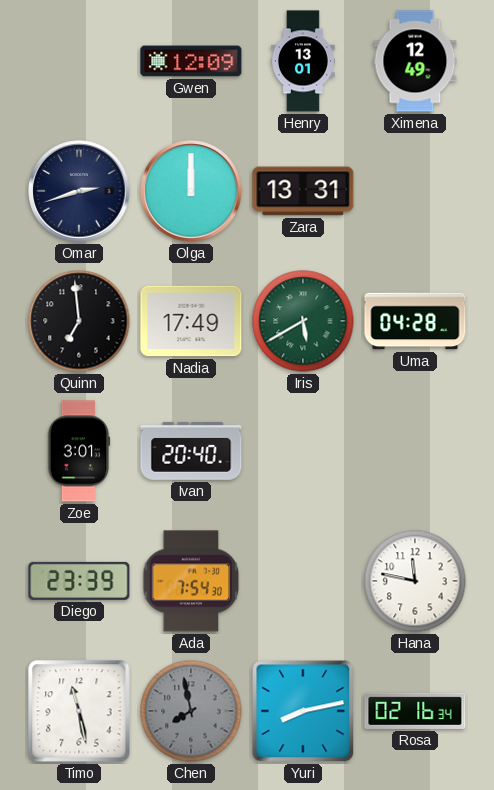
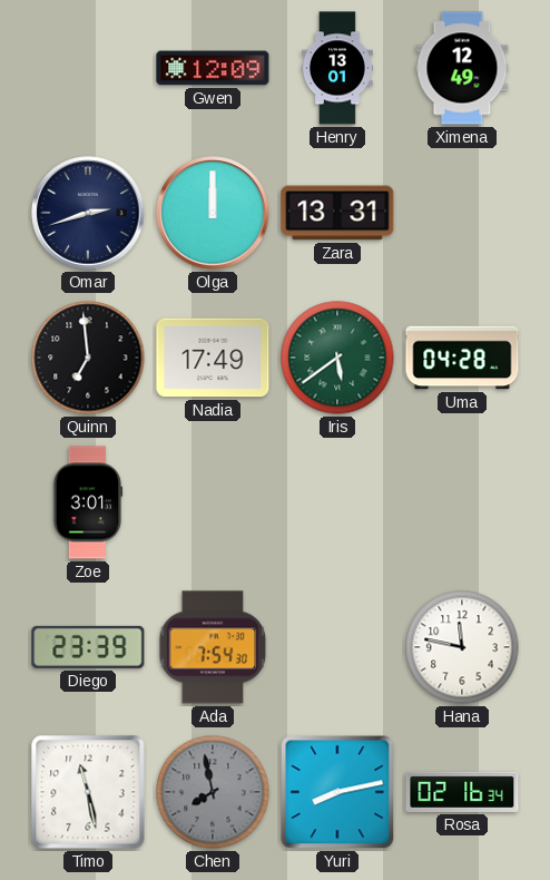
Iris: 5:40 -> 5:39
Ivan: 20:40 -> none
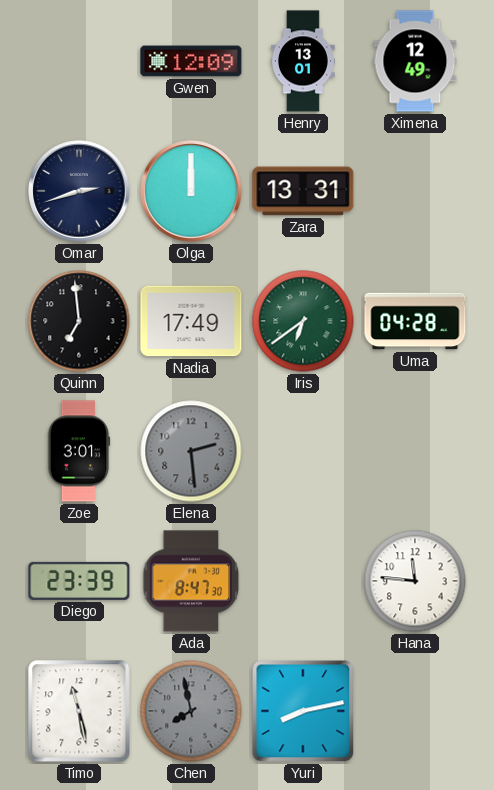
Iris: 5:39 -> 6:39
Elena: none -> 2:29
Ada: 7:54 -> 8:47
Hana: 11:47 -> 11:46
Rosa: 02:16 -> none
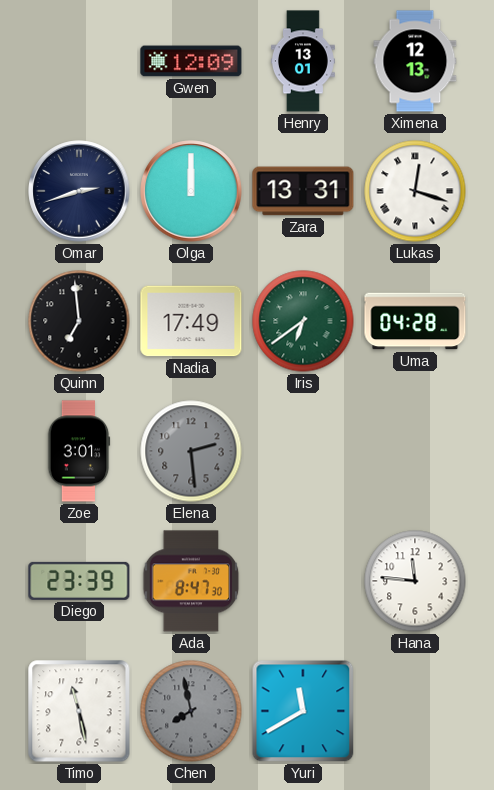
Ximena: 12:49 -> 12:13
Lukas: none -> 12:18
Yuri: 8:13 -> 11:40
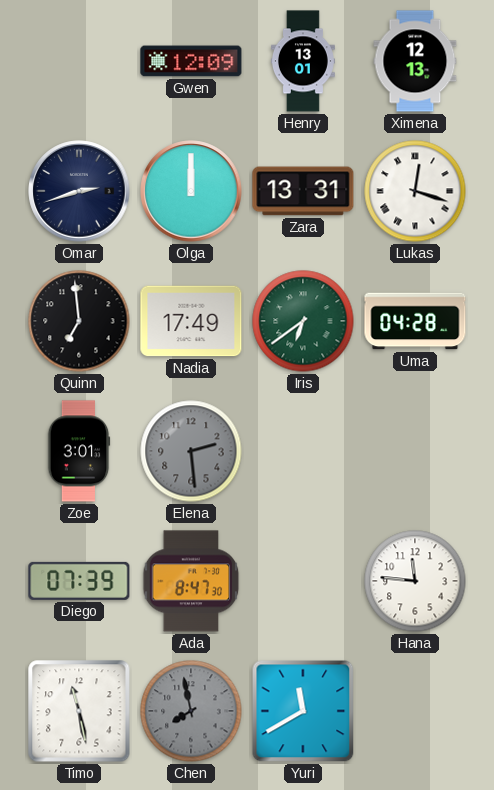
Diego: 23:39 -> 07:39
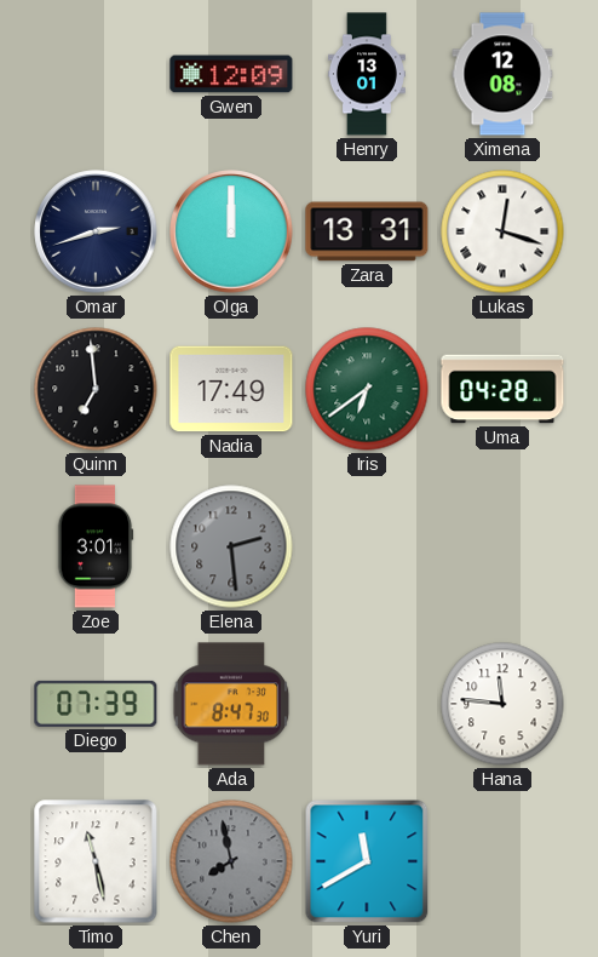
Ximena: 12:13 -> 12:08
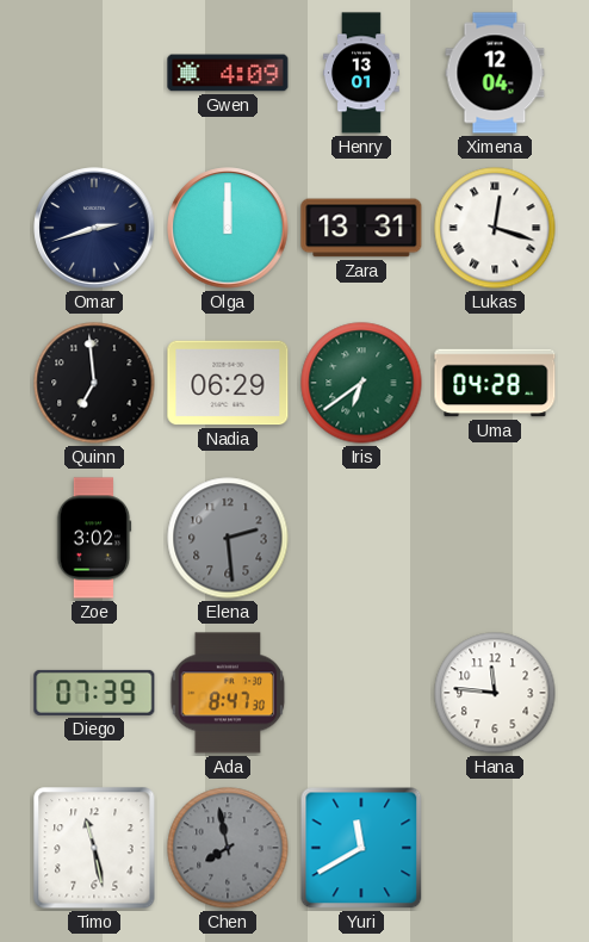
Gwen: 12:09 -> 4:09
Ximena: 12:08 -> 12:04
Nadia: 17:49 -> 06:29
Zoe: 3:01 -> 3:02
